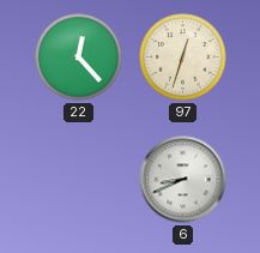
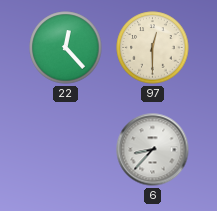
97: 12:33 -> 12:30
6: 8:41 -> 8:37
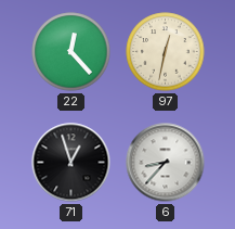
97: 12:30 -> 12:32
71: none -> 12:57
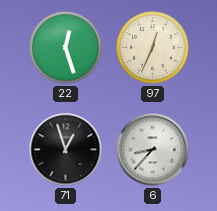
22: 12:23 -> 12:27
97: 12:32 -> 12:34
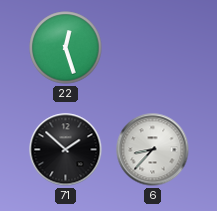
97: 12:34 -> none
71: 12:57 -> 1:52
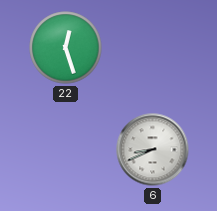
71: 1:52 -> none
6: 8:37 -> 8:41
